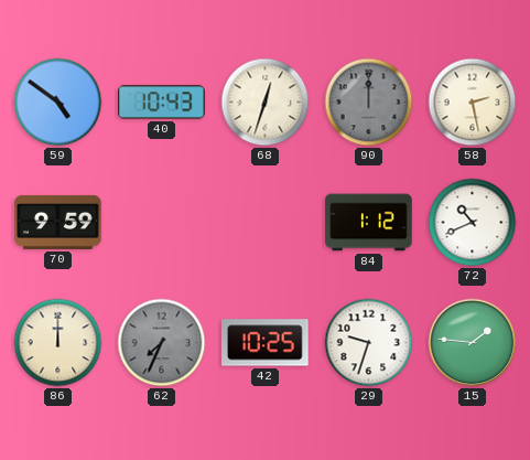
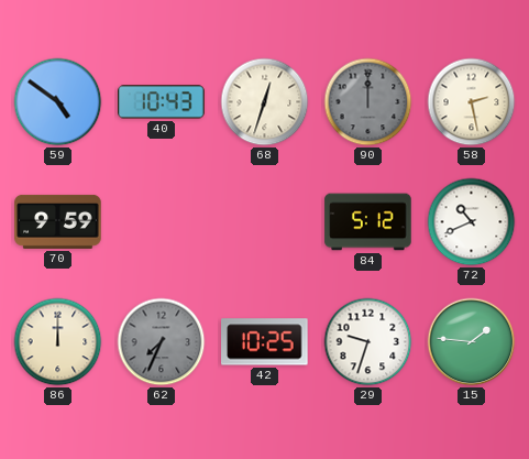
84: 1:12 -> 5:12
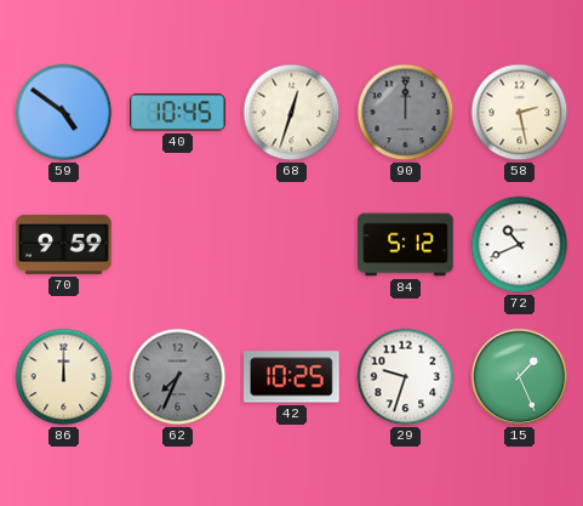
40: 10:43 -> 10:45
15: 1:46 -> 1:26
